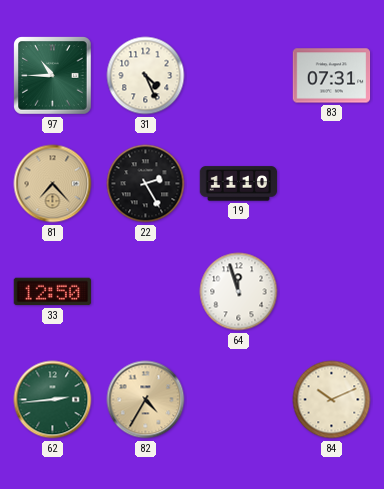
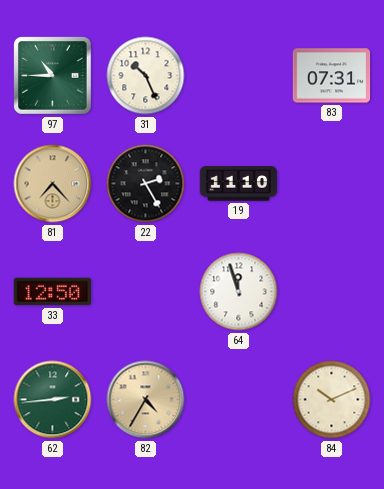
31: 4:26 -> 10:26
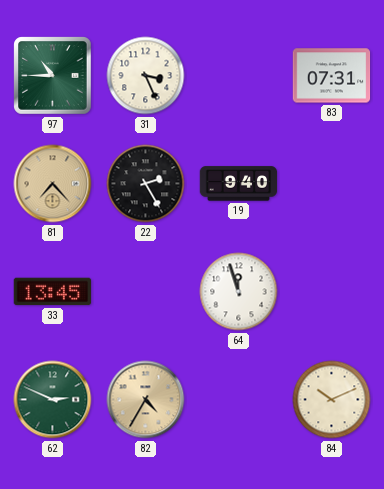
31: 10:26 -> 3:26
19: 11:10 -> 9:40
33: 12:50 -> 13:45
62: 2:44 -> 2:49
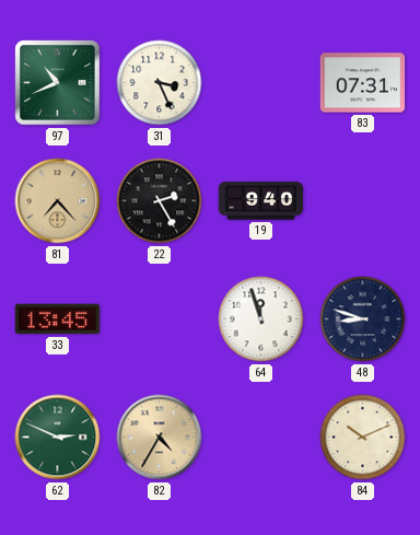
97: 10:45 -> 10:41
48: none -> 8:48
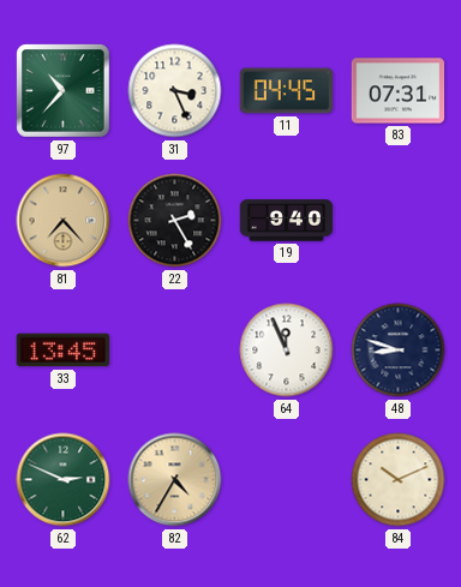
97: 10:41 -> 10:37
11: none -> 04:45
64: 11:57 -> 11:56
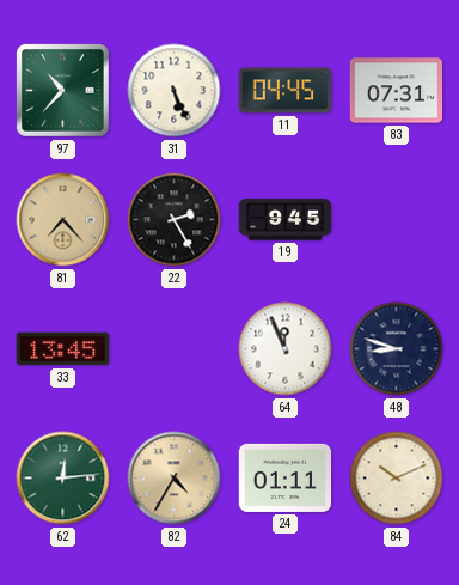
31: 3:26 -> 5:26
19: 9:40 -> 9:45
62: 2:49 -> 12:14
24: none -> 01:11
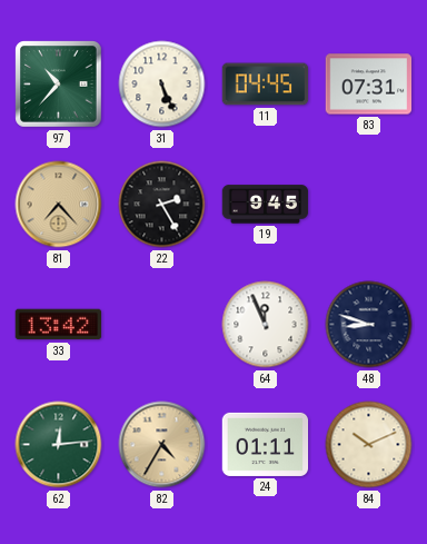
33: 13:45 -> 13:42
